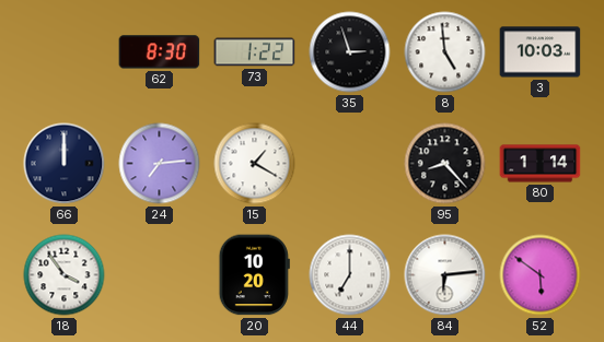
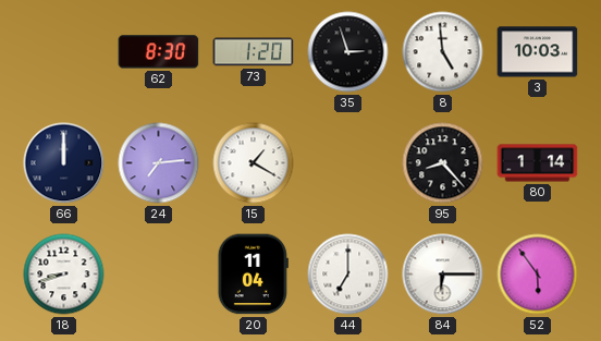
73: 1:22 -> 1:20
18: 3:54 -> 8:42
20: 10:20 -> 11:04
84: 6:14 -> 6:15
52: 5:51 -> 5:54
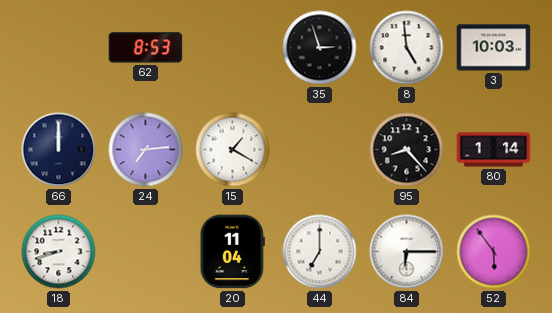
62: 8:30 -> 8:53
73: 1:20 -> none
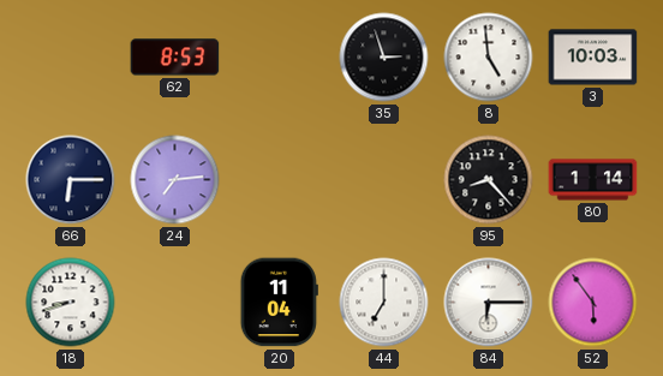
66: 12:00 -> 6:15
15: 1:20 -> none
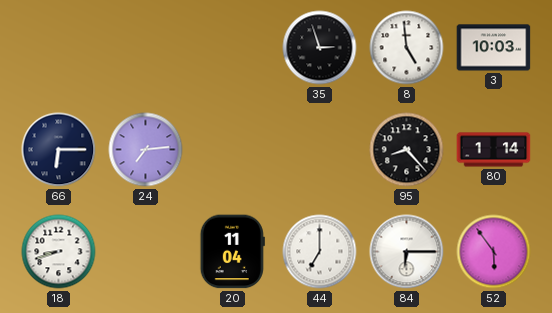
62: 8:53 -> none
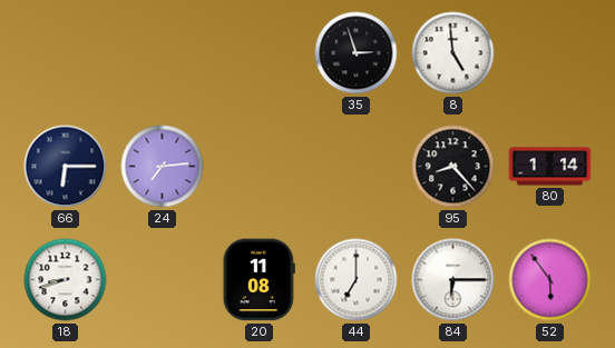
3: 10:03 -> none
20: 11:04 -> 11:08
